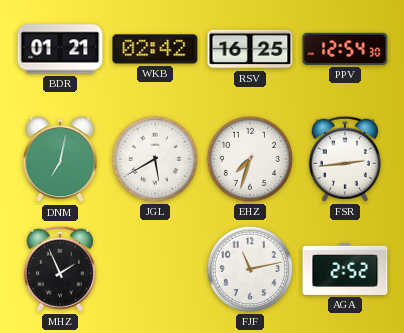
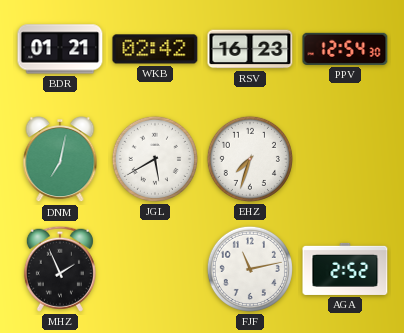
RSV: 16:25 -> 16:23
FSR: 2:44 -> none
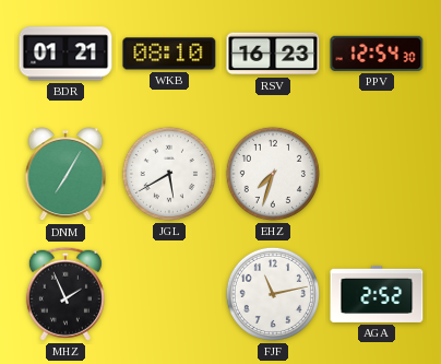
WKB: 02:42 -> 08:10
DNM: 7:02 -> 7:05
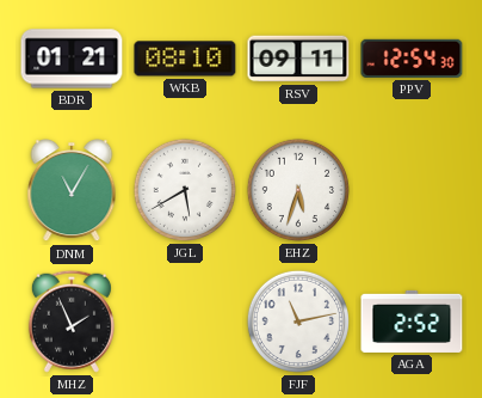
RSV: 16:23 -> 09:11
DNM: 7:05 -> 11:05
EHZ: 7:33 -> 5:33
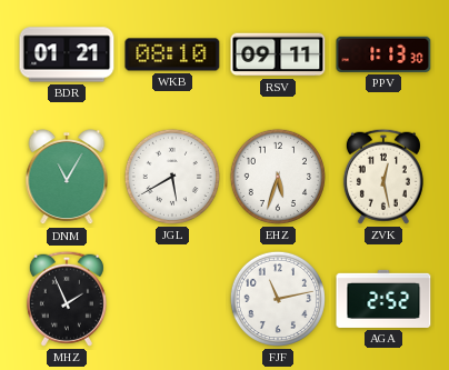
PPV: 12:54 -> 1:13
ZVK: none -> 12:28
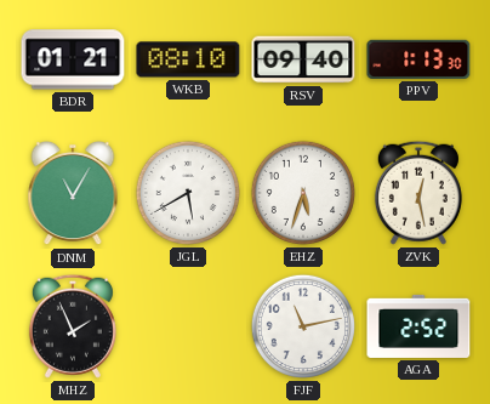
RSV: 09:11 -> 09:40
